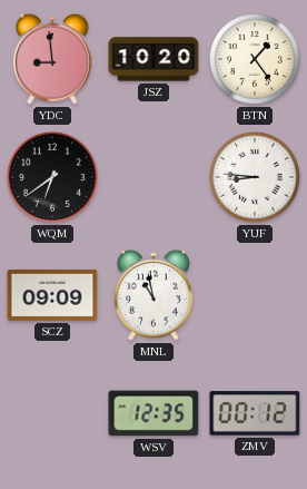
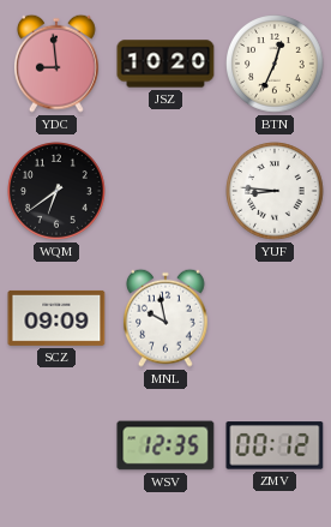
BTN: 1:24 -> 12:34
MNL: 10:58 -> 9:58
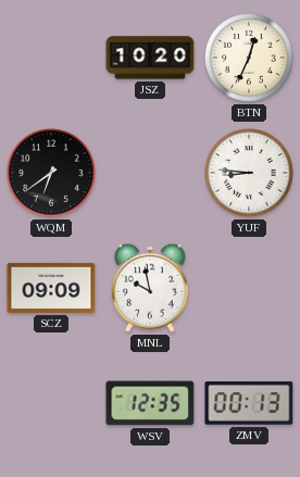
YDC: 8:59 -> none
ZMV: 00:12 -> 00:13
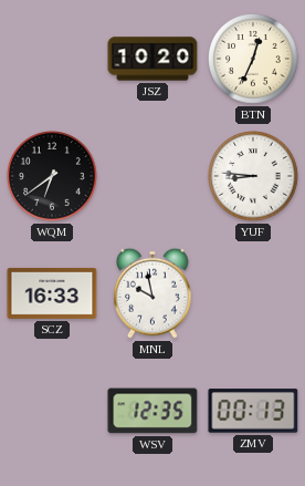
SCZ: 09:09 -> 16:33
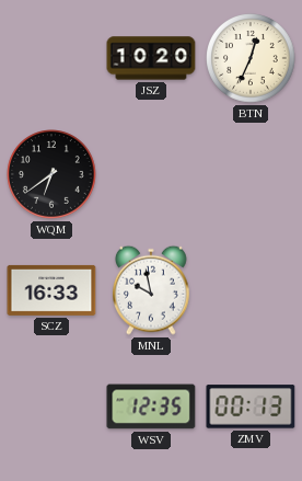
YUF: 8:46 -> none
